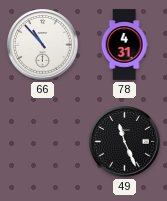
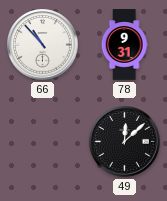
78: 4:31 -> 9:31
49: 11:26 -> 12:08
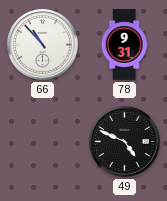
49: 12:08 -> 4:49
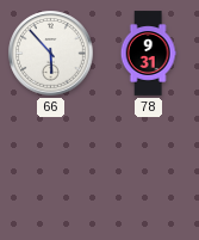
66: 10:53 -> 5:53
49: 4:49 -> none
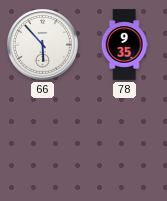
78: 9:31 -> 9:35
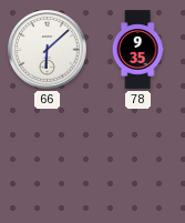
66: 5:53 -> 6:08
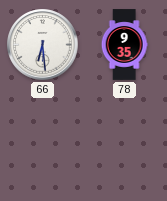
66: 6:08 -> 6:29
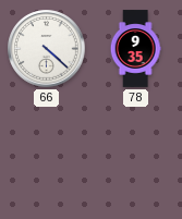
66: 6:29 -> 4:22
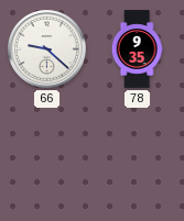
66: 4:22 -> 9:22
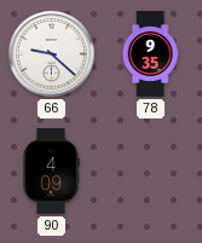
90: none -> 4:09
